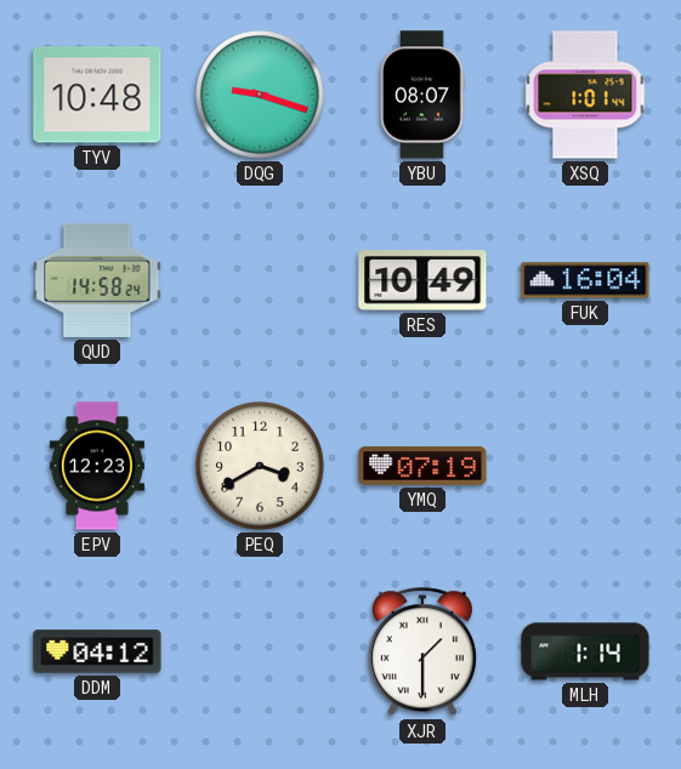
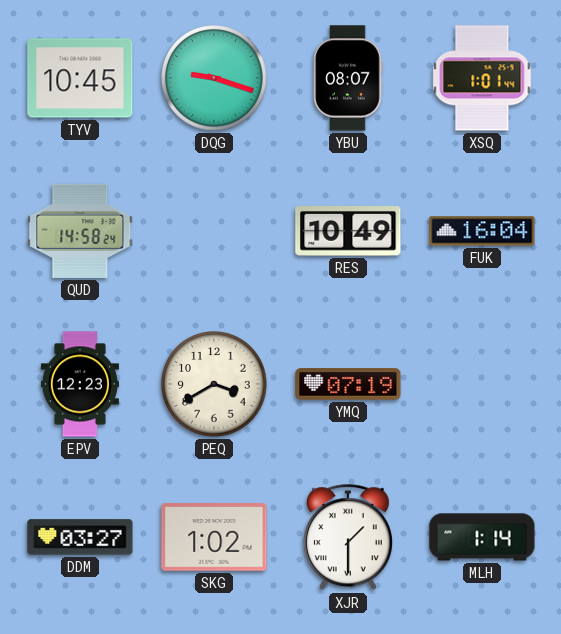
TYV: 10:48 -> 10:45
DDM: 04:12 -> 03:27
SKG: none -> 1:02
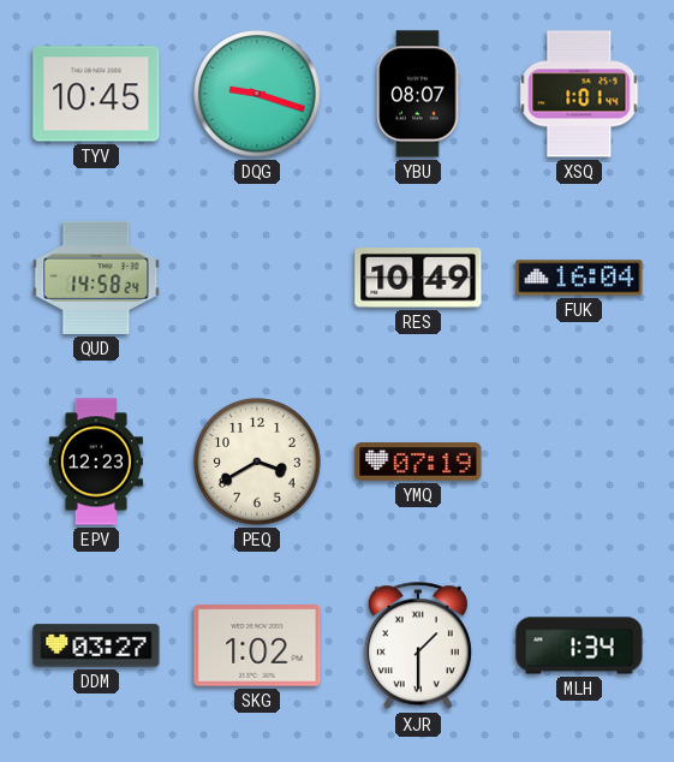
MLH: 1:14 -> 1:34
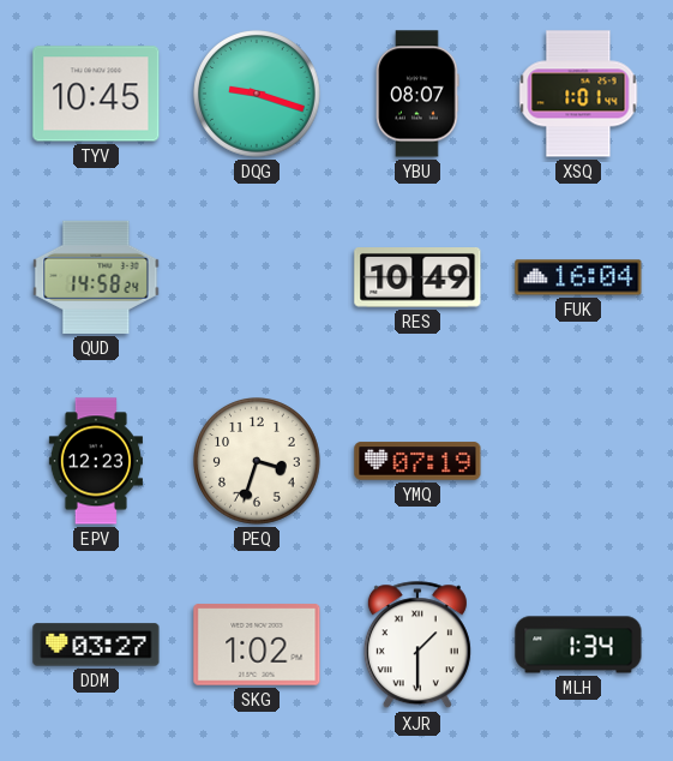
PEQ: 3:40 -> 3:33
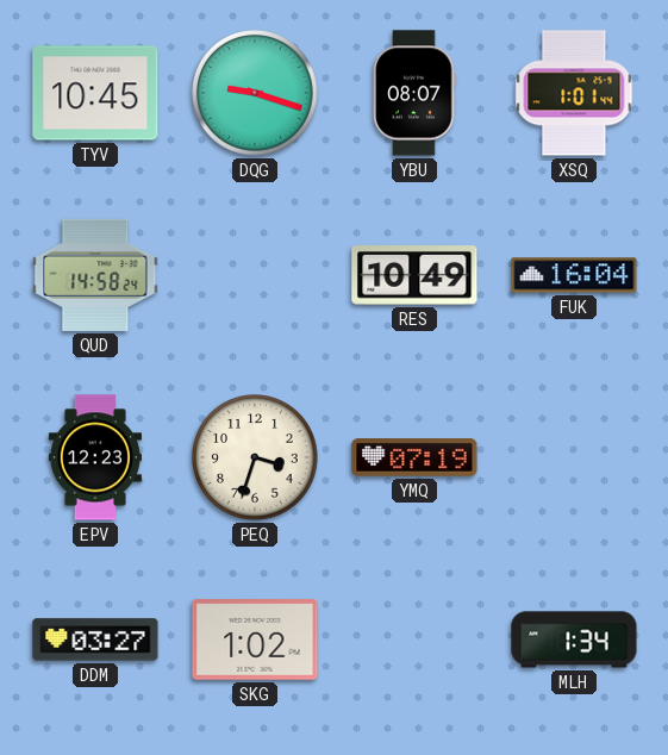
XJR: 1:30 -> none
